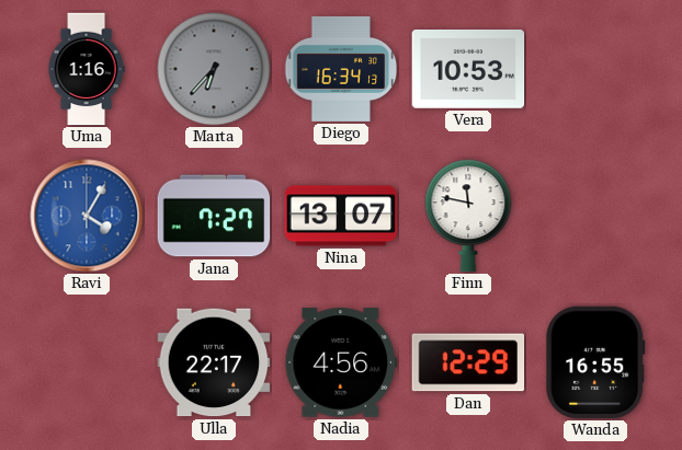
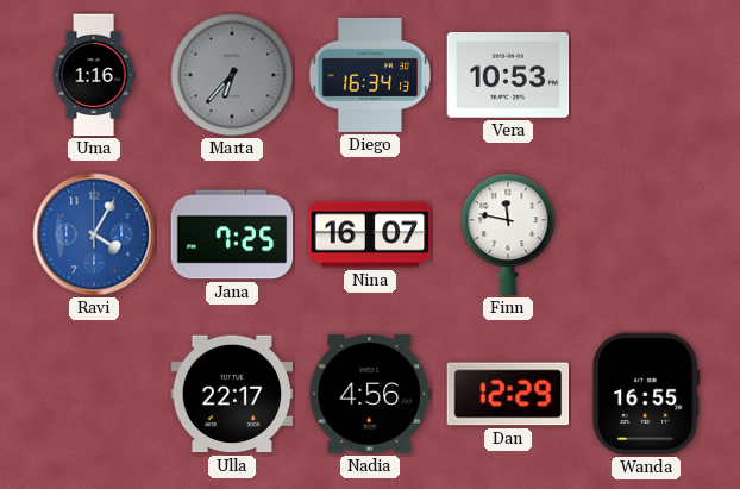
Jana: 7:27 -> 7:25
Nina: 13:07 -> 16:07
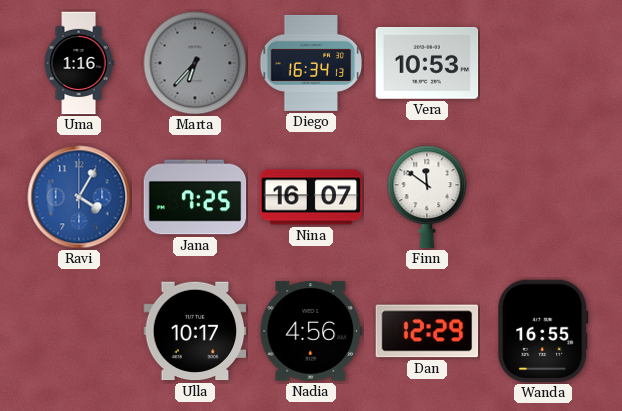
Finn: 11:47 -> 11:51
Ulla: 22:17 -> 10:17
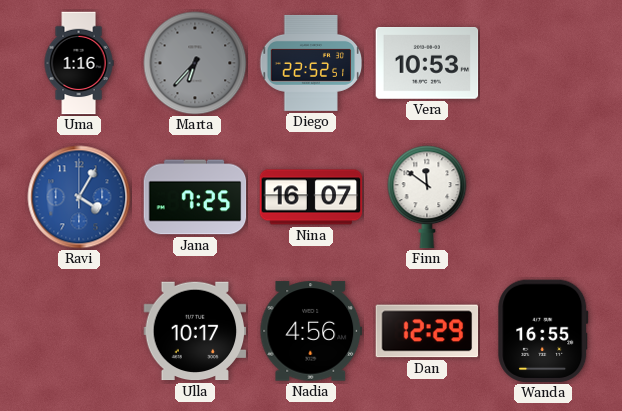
Diego: 16:34 -> 22:52
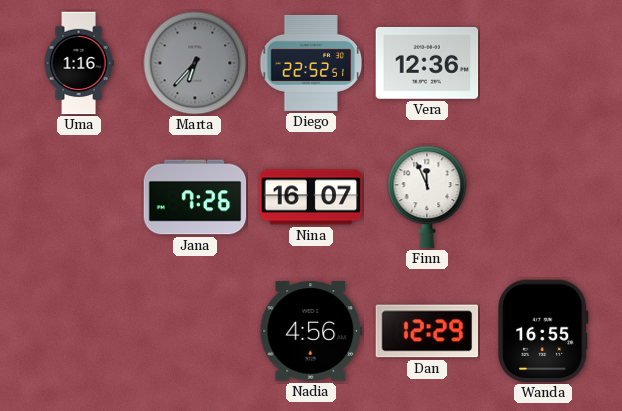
Vera: 10:53 -> 12:36
Ravi: 4:05 -> none
Jana: 7:25 -> 7:26
Finn: 11:51 -> 11:56
Ulla: 10:17 -> none
